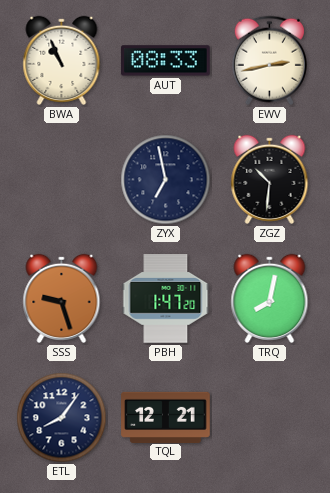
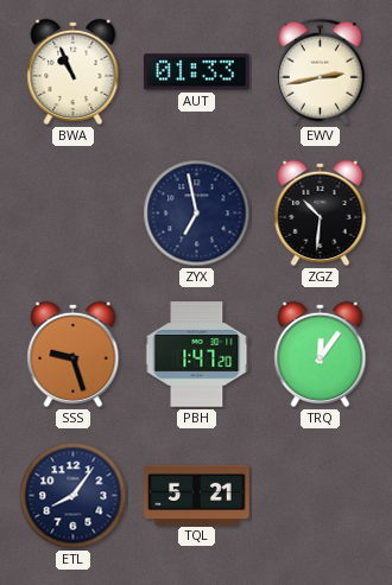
AUT: 08:33 -> 01:33
TRQ: 8:02 -> 12:06
TQL: 12:21 -> 5:21
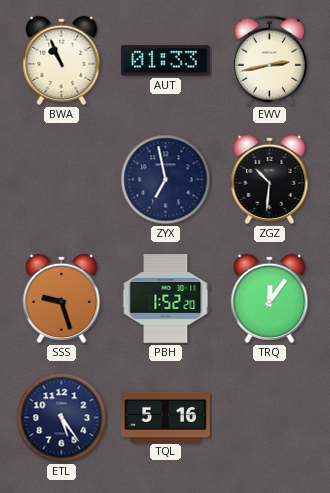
PBH: 1:47 -> 1:52
ETL: 8:06 -> 5:24
TQL: 5:21 -> 5:16
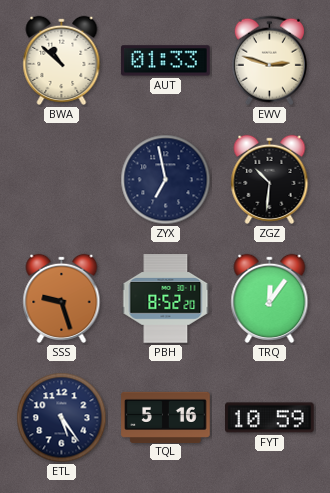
BWA: 10:56 -> 10:52
EWV: 2:43 -> 2:48
PBH: 1:52 -> 8:52
FYT: none -> 10:59
